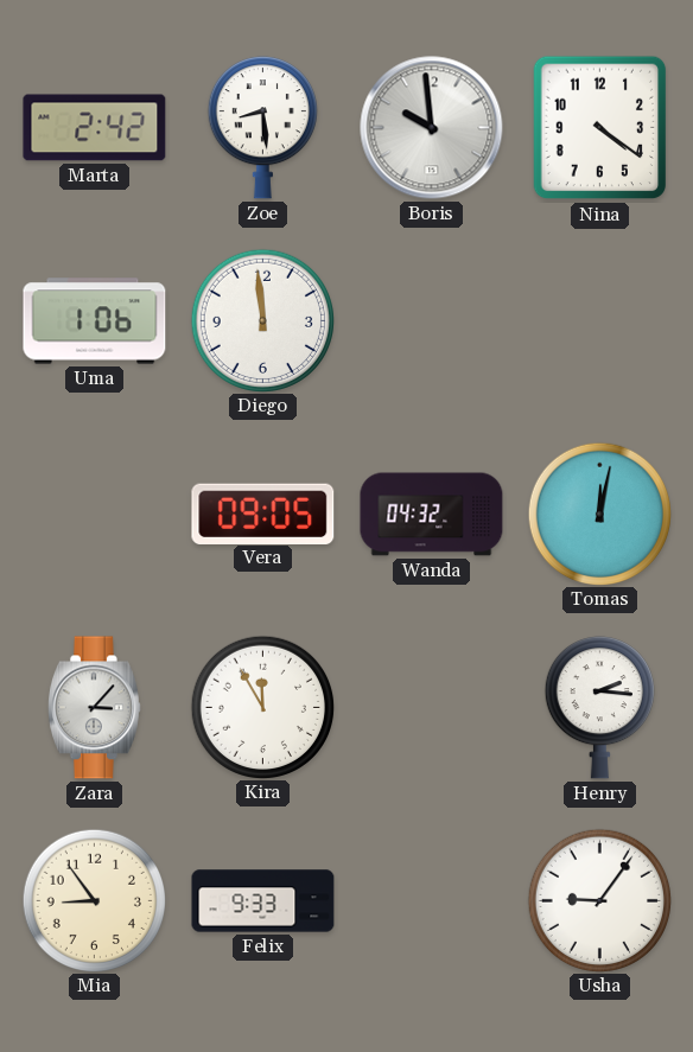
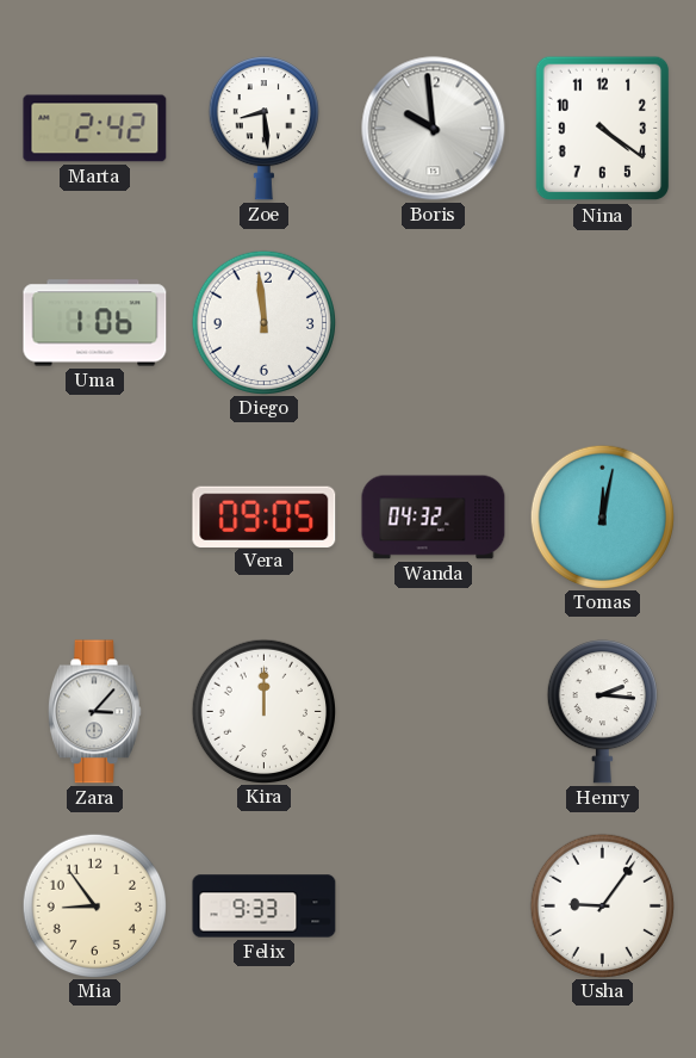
Kira: 11:55 -> 12:00
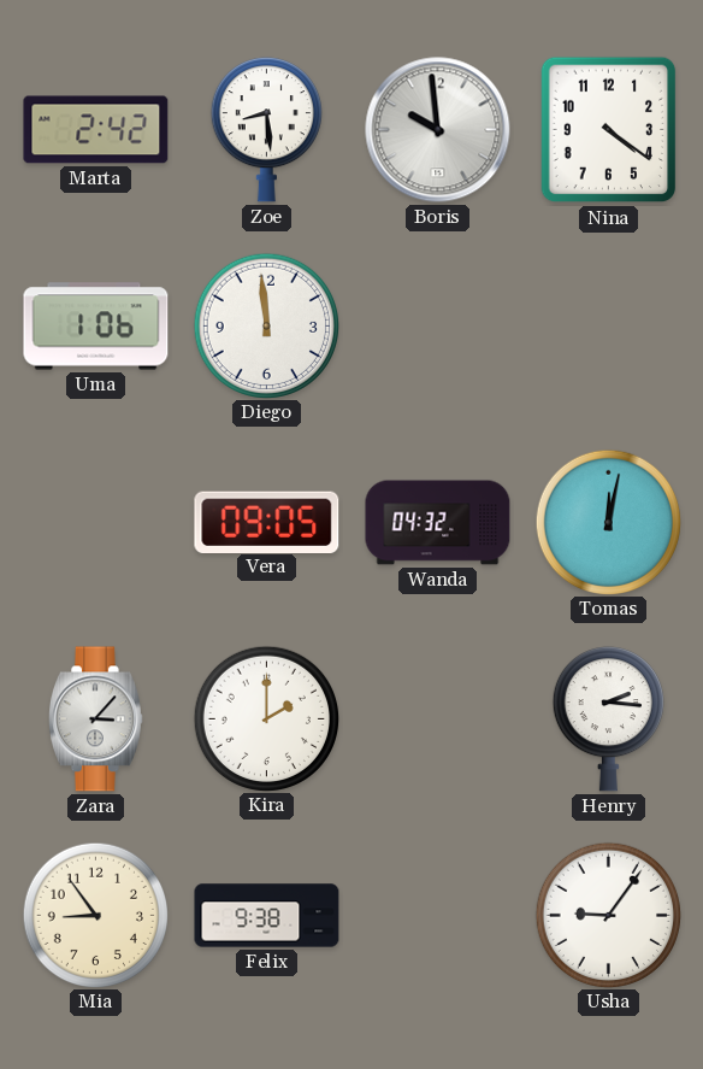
Kira: 12:00 -> 2:00
Felix: 9:33 -> 9:38
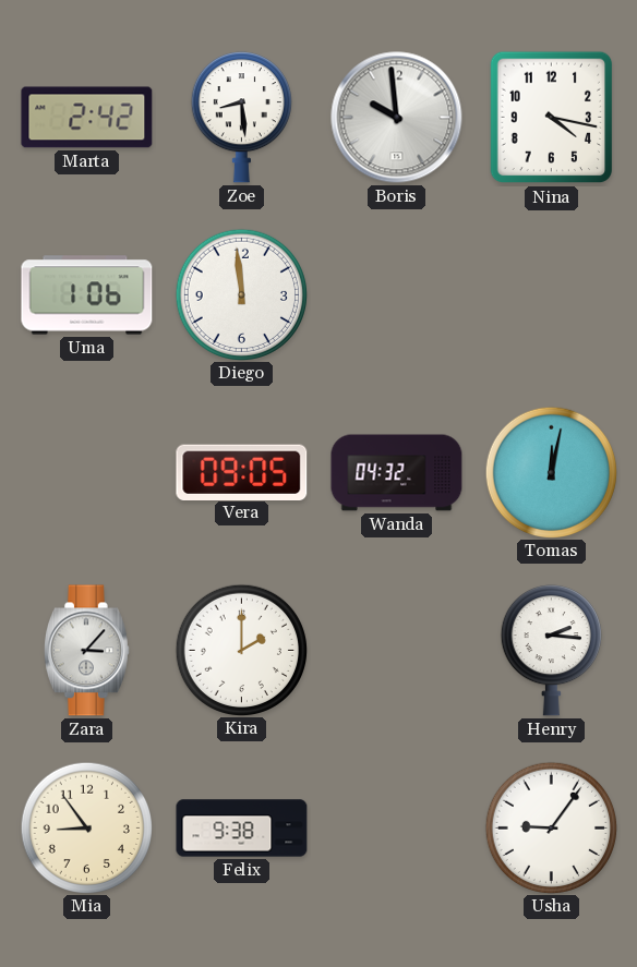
Nina: 4:21 -> 4:17
